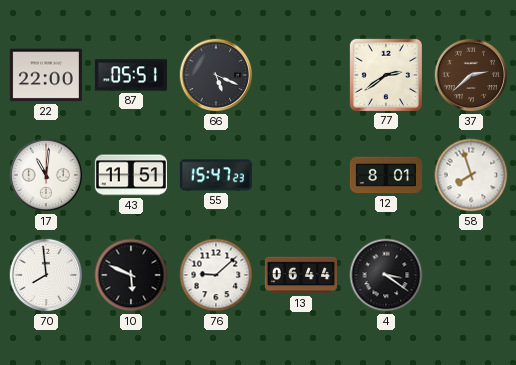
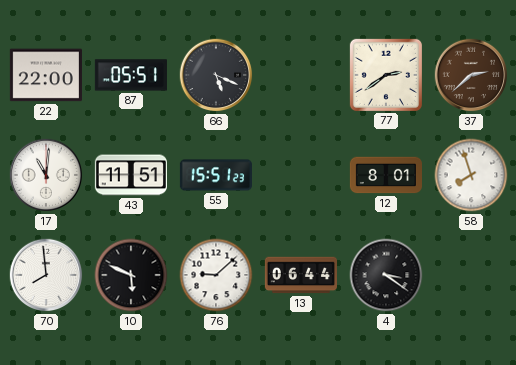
55: 15:47 -> 15:51
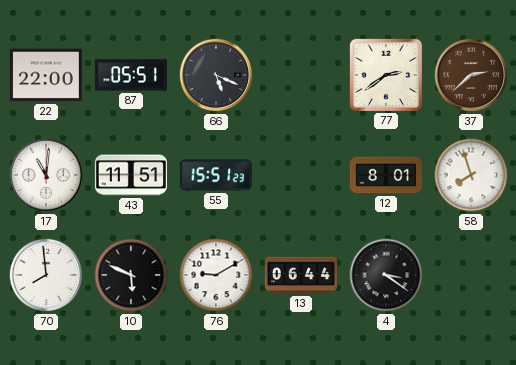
76: 9:08 -> 9:10
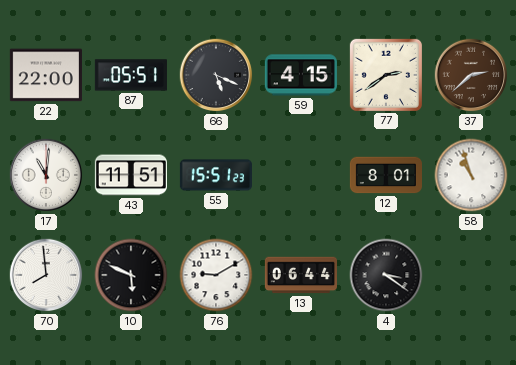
59: none -> 4:15
58: 7:57 -> 10:57
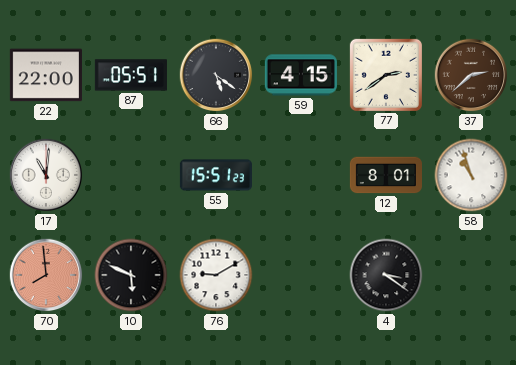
66: 5:19 -> 5:21
43: 11:51 -> none
70 dial: white -> salmon
13: 06:44 -> none
